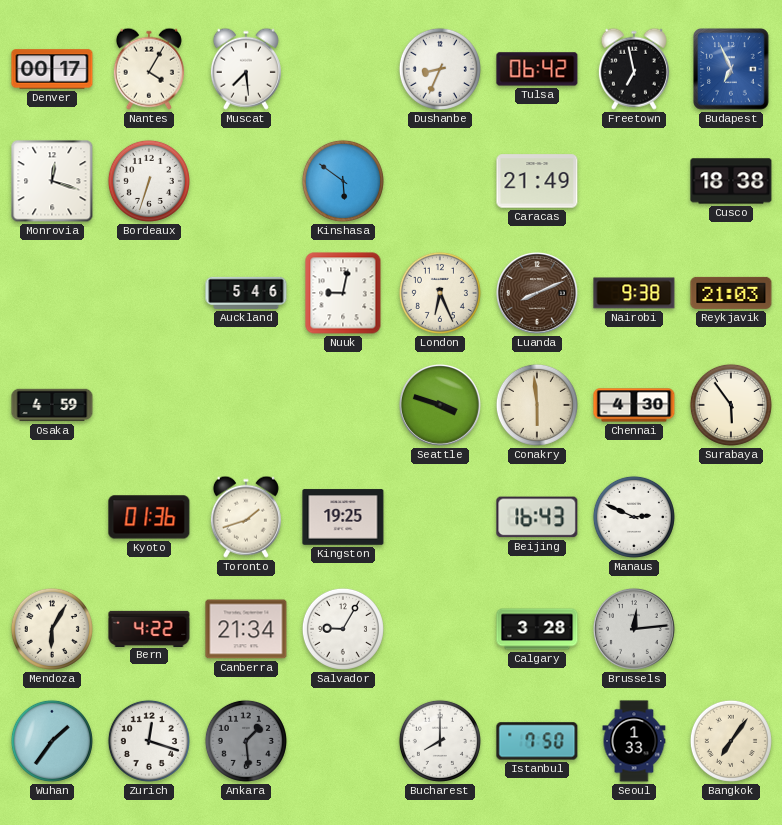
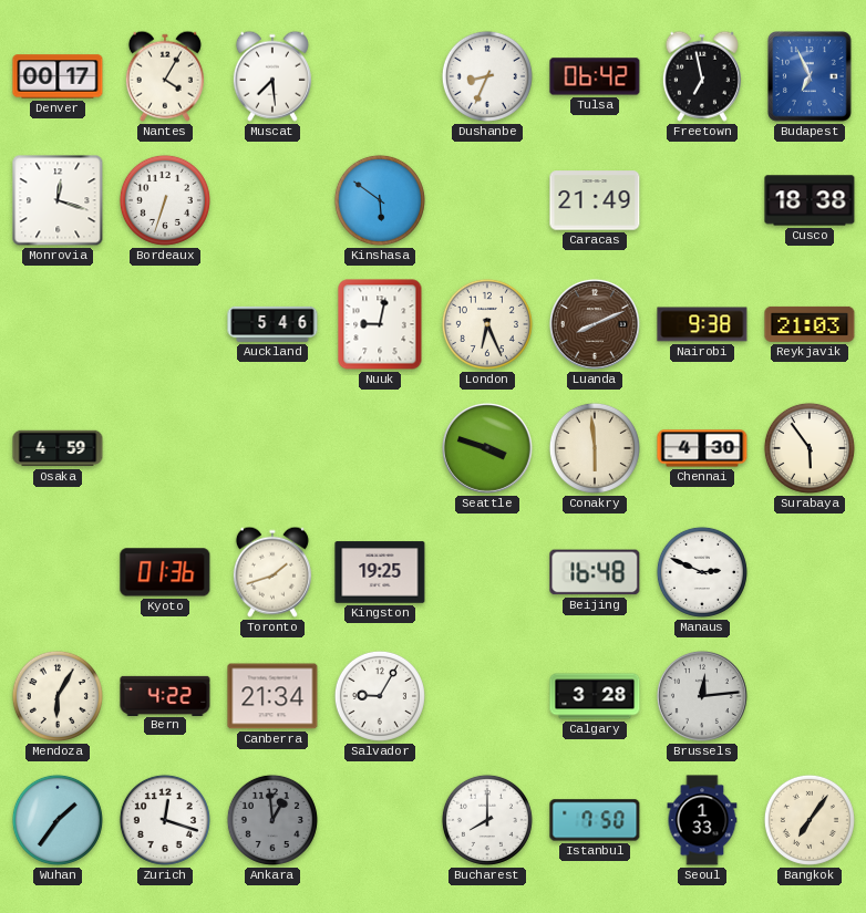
Beijing: 16:43 -> 16:48
Ankara: 1:29 -> 12:59
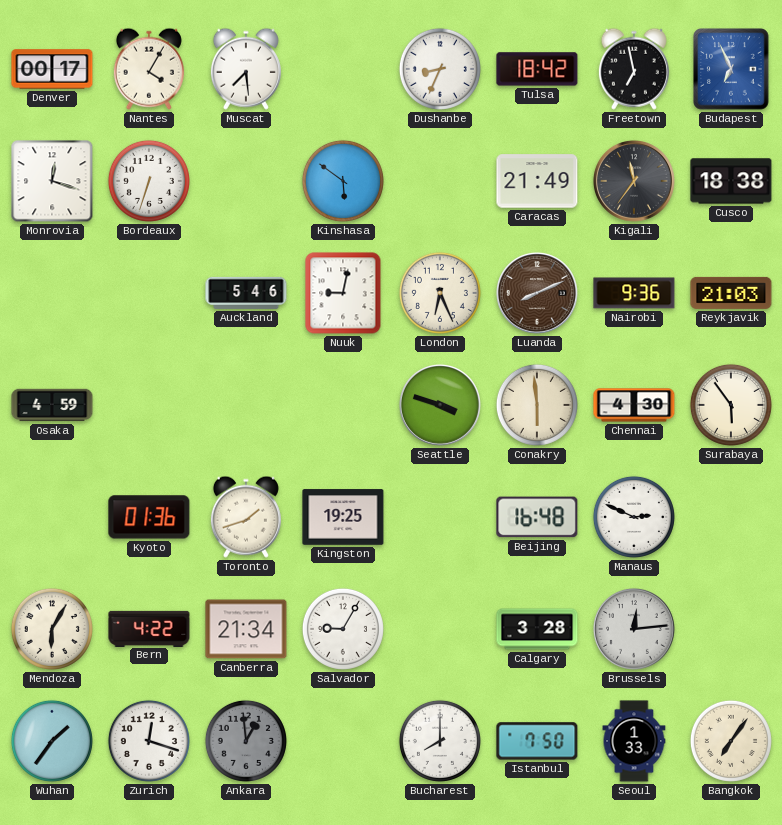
Tulsa: 06:42 -> 18:42
Kigali: none -> 11:36
Nairobi: 9:38 -> 9:36
